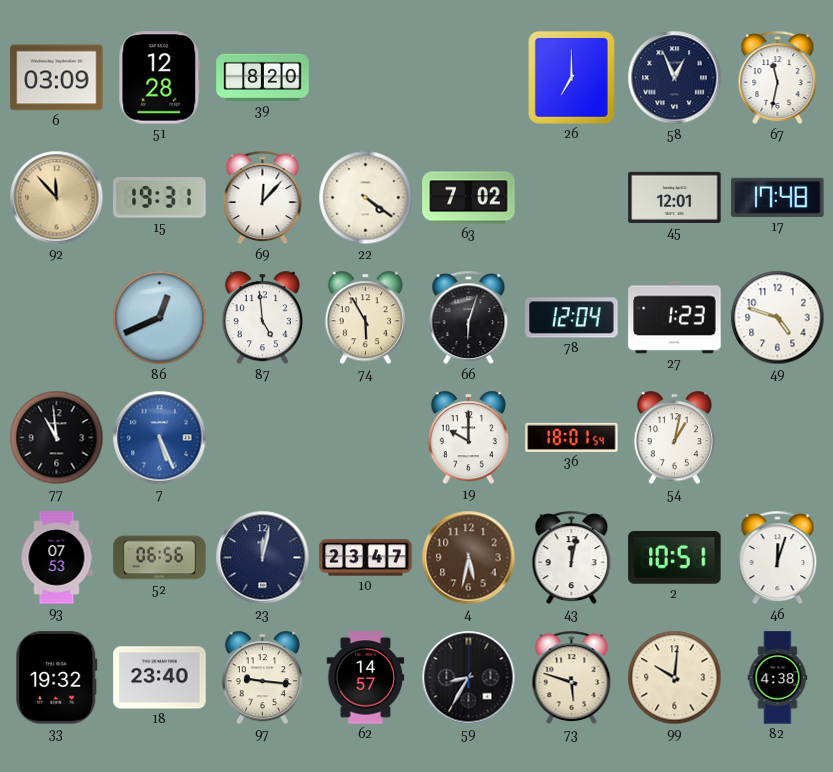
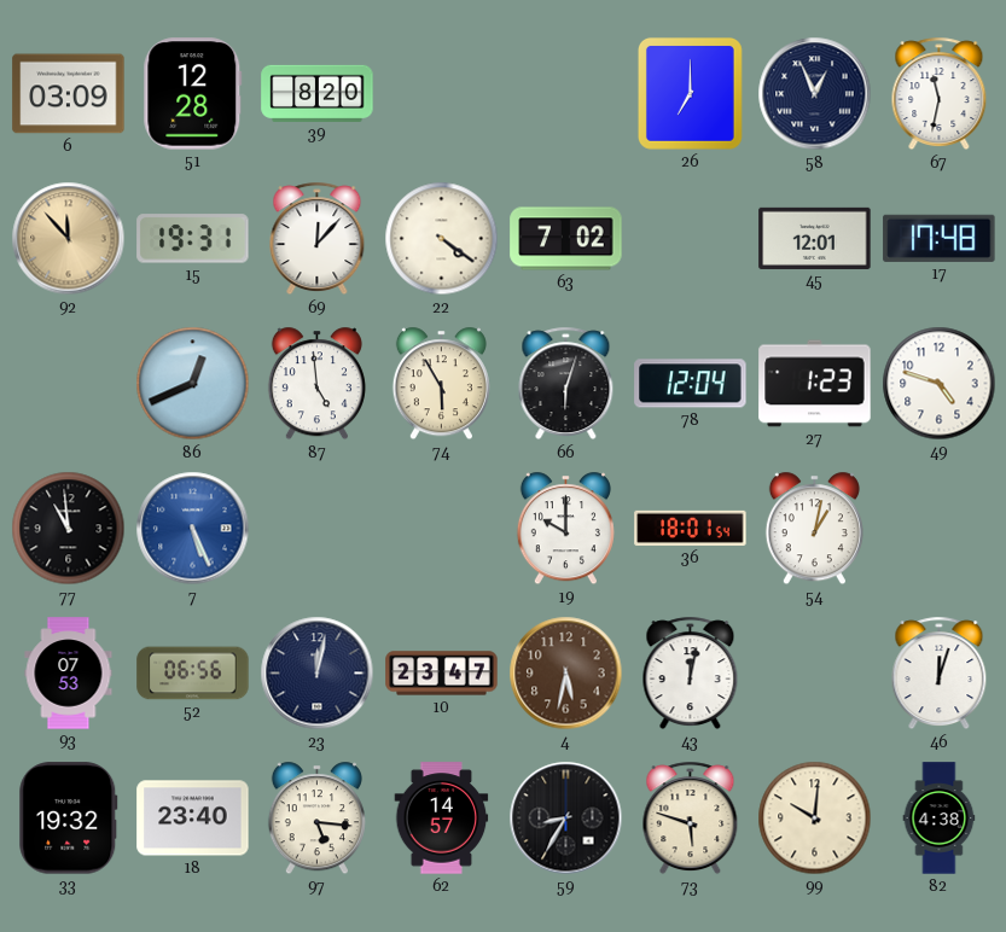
2: 10:51 -> none
97: 9:16 -> 5:16
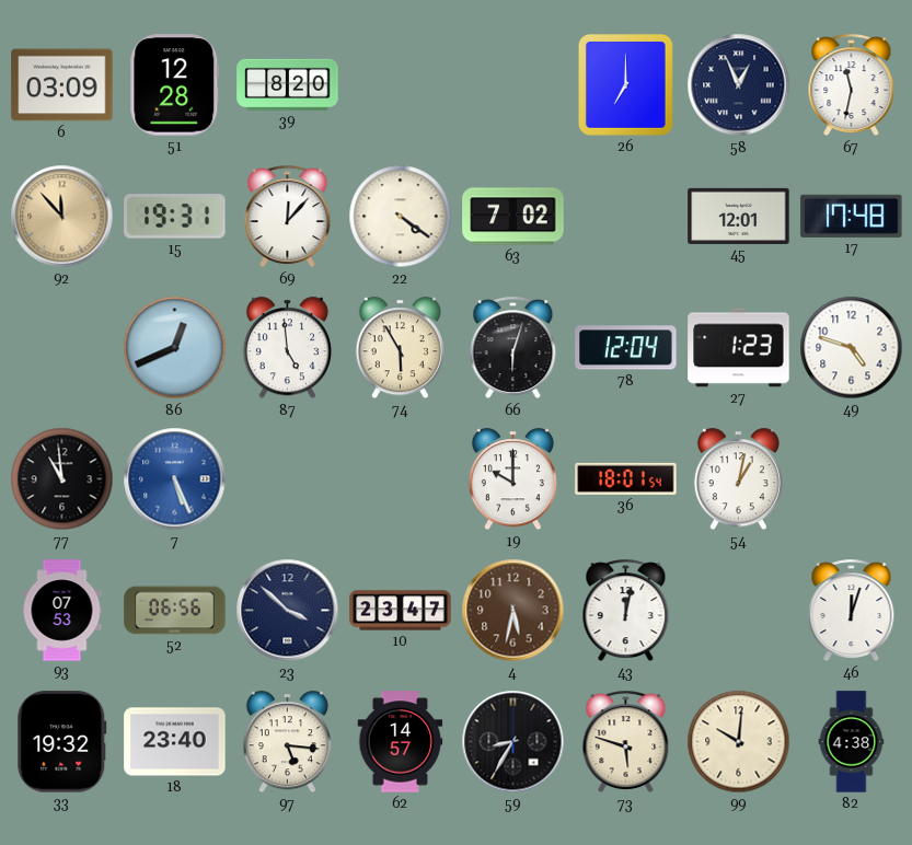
23: 12:02 -> 3:52
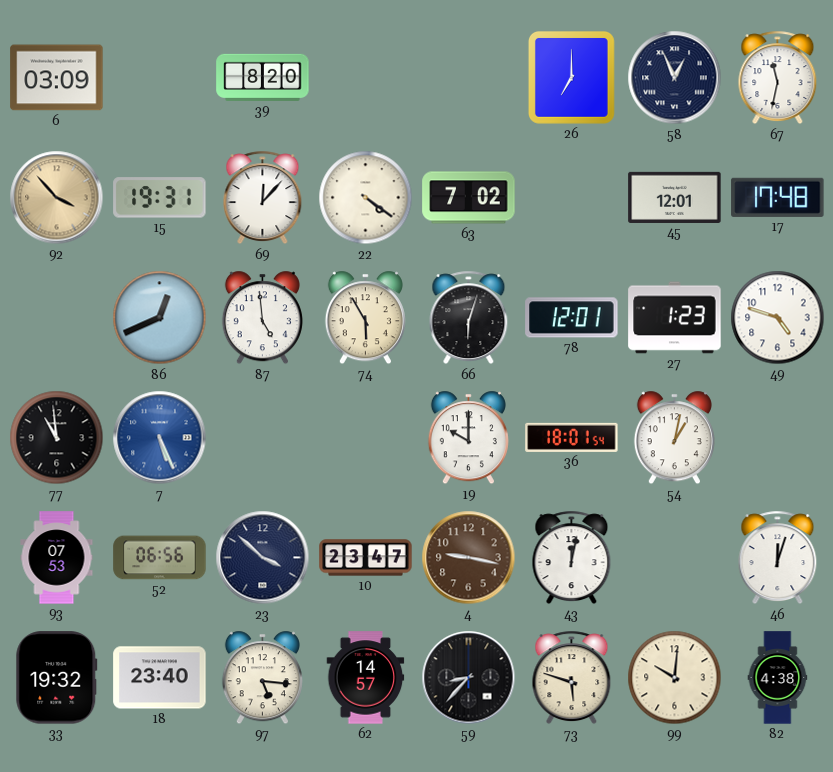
51: 12:28 -> none
92: 11:53 -> 3:53
78: 12:04 -> 12:01
4: 5:32 -> 9:17
59: 8:35 -> 8:37
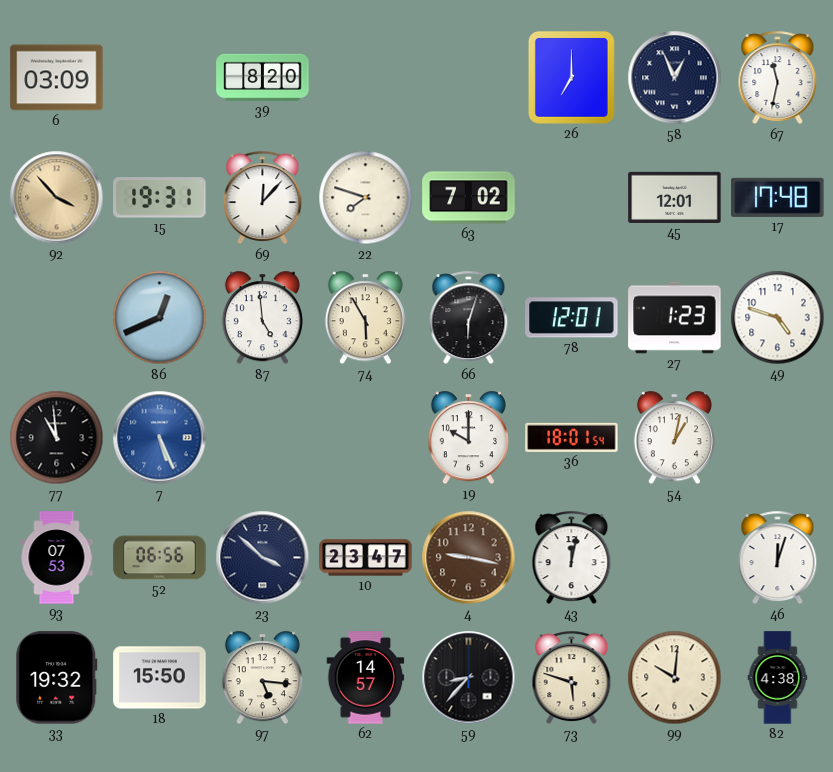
22: 4:21 -> 7:48
18: 23:40 -> 15:50
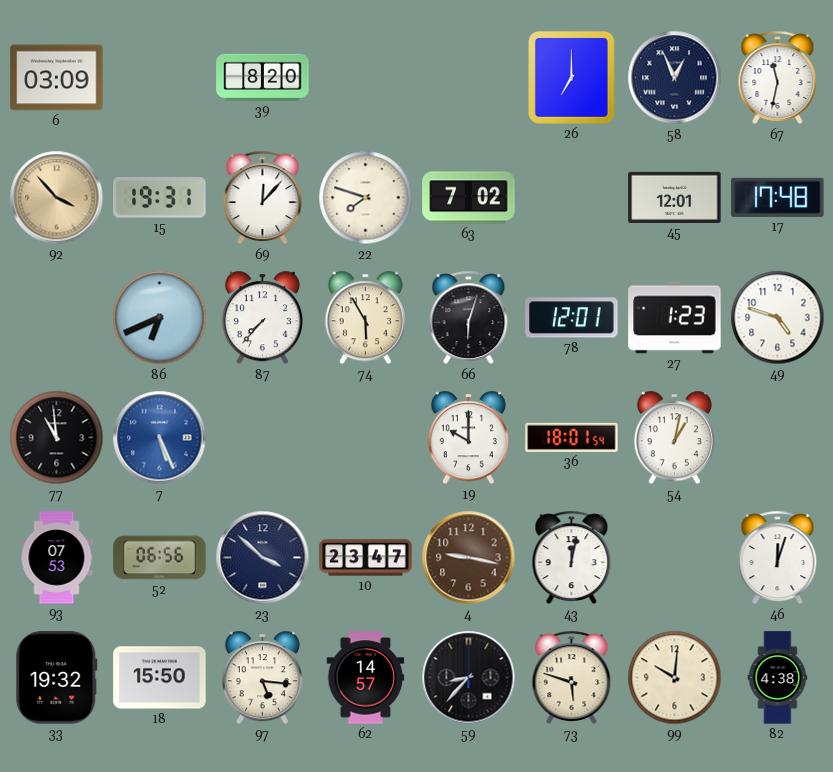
86: 12:41 -> 6:41
87: 4:59 -> 7:37
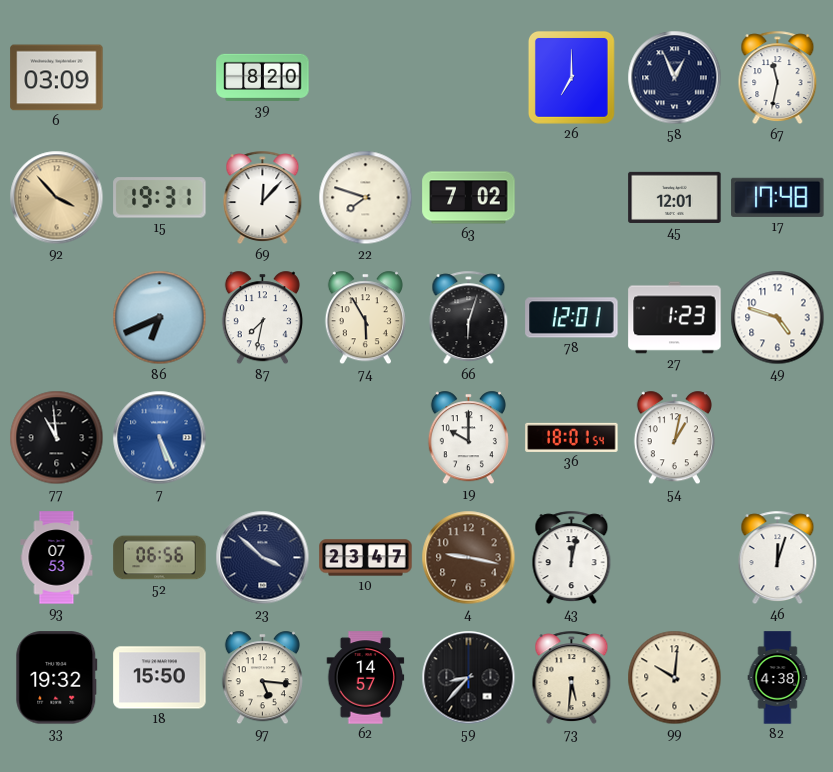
87: 7:37 -> 7:32
73: 5:48 -> 5:31
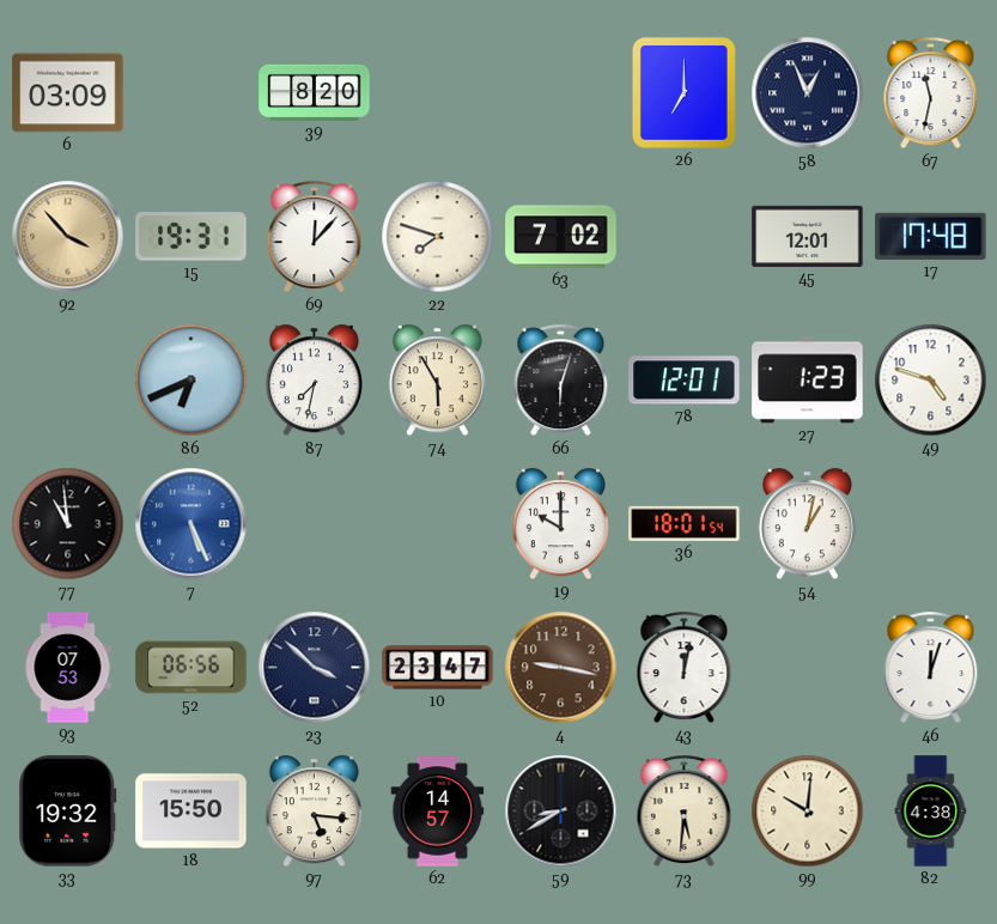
59: 8:37 -> 8:40
